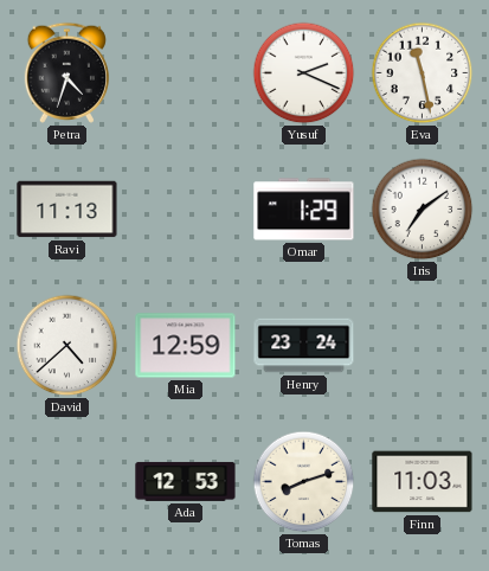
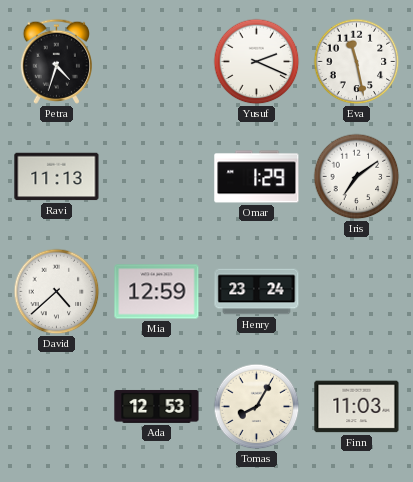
Tomas: 8:12 -> 8:05
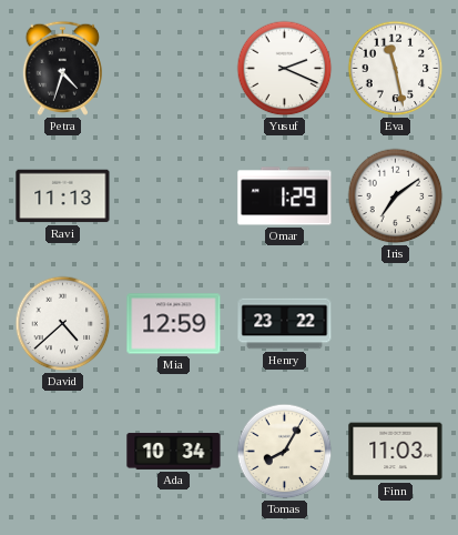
Henry: 23:24 -> 23:22
Ada: 12:53 -> 10:34
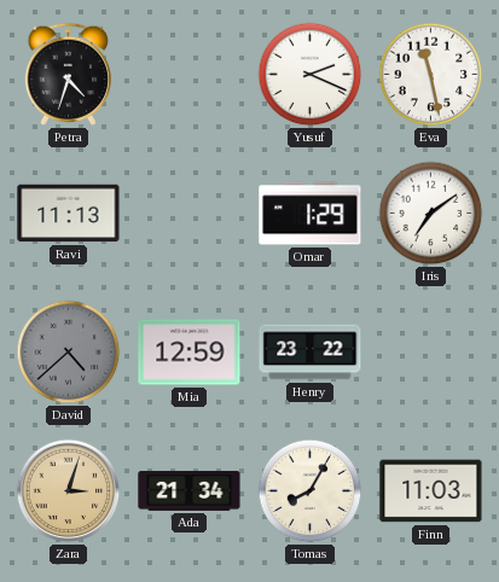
David dial: white -> grey
Zara: none -> 3:03
Ada: 10:34 -> 21:34
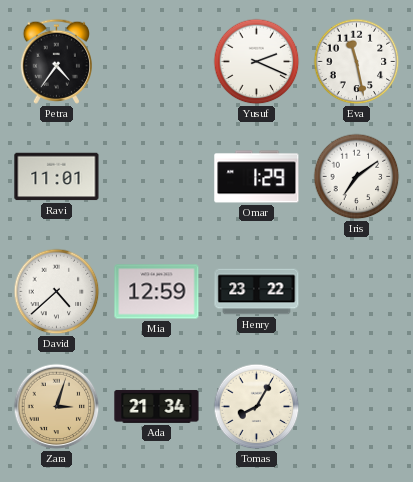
Petra: 4:33 -> 4:36
Ravi: 11:13 -> 11:01
David dial: grey -> white
Finn: 11:03 -> none
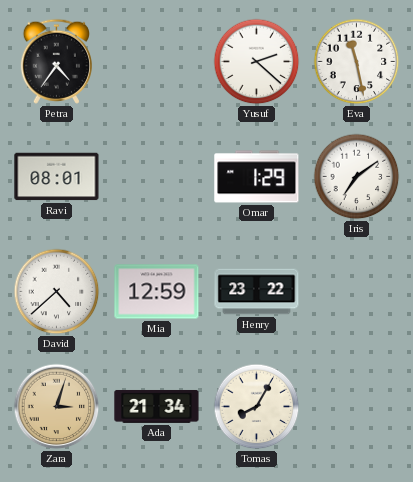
Yusuf: 2:19 -> 2:22
Ravi: 11:01 -> 08:01
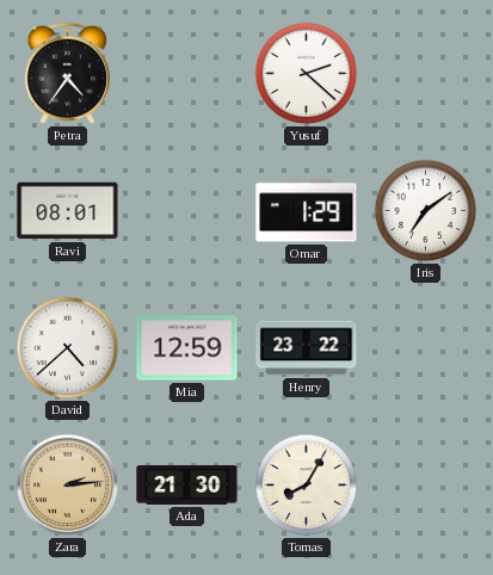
Eva: 11:28 -> none
Zara: 3:03 -> 2:14
Ada: 21:34 -> 21:30
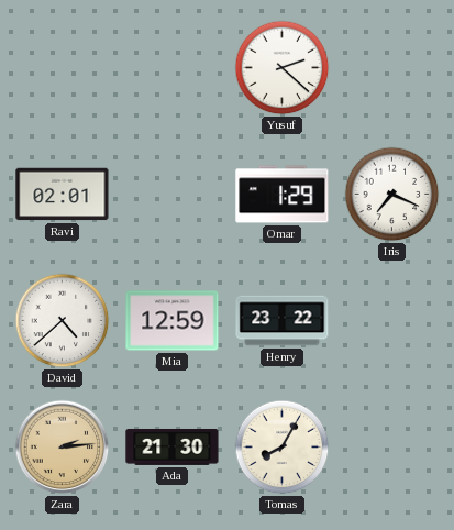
Petra: 4:36 -> none
Ravi: 08:01 -> 02:01
Iris: 7:09 -> 7:19
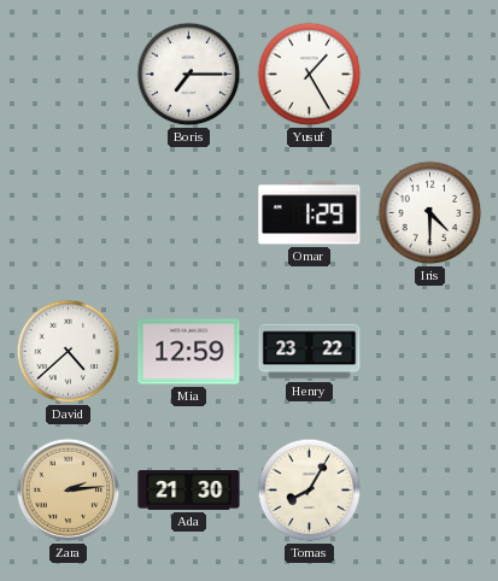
Boris: none -> 7:15
Yusuf: 2:22 -> 1:25
Ravi: 02:01 -> none
Iris: 7:19 -> 4:30
